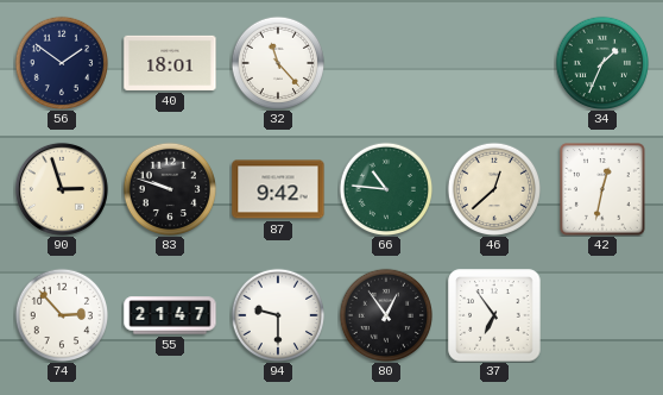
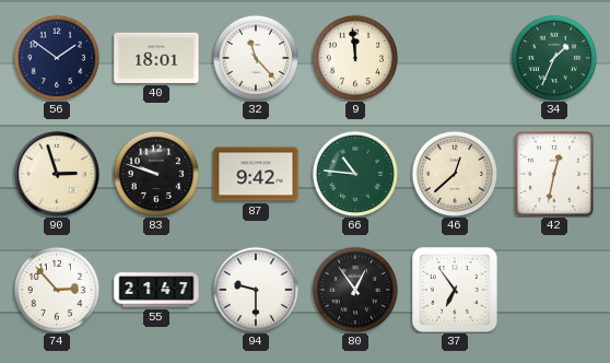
9: none -> 11:59
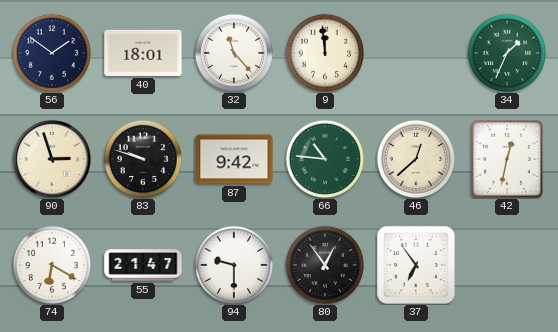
74: 2:53 -> 6:20
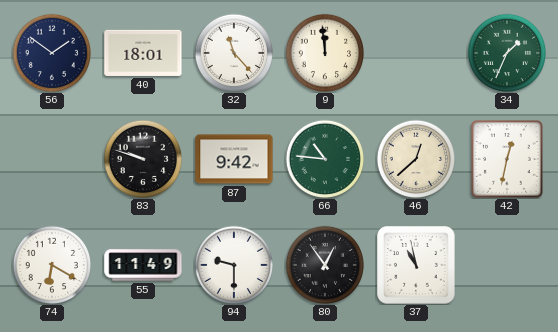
90: 2:57 -> none
55: 21:47 -> 11:49
37: 6:54 -> 10:58
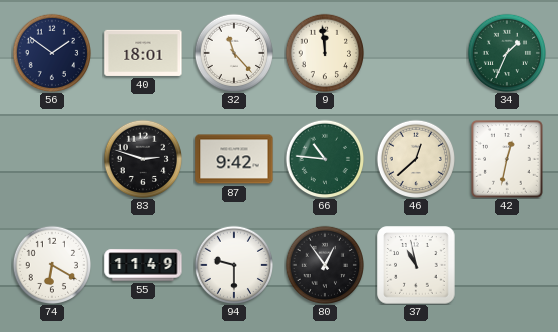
83: 9:48 -> 2:48
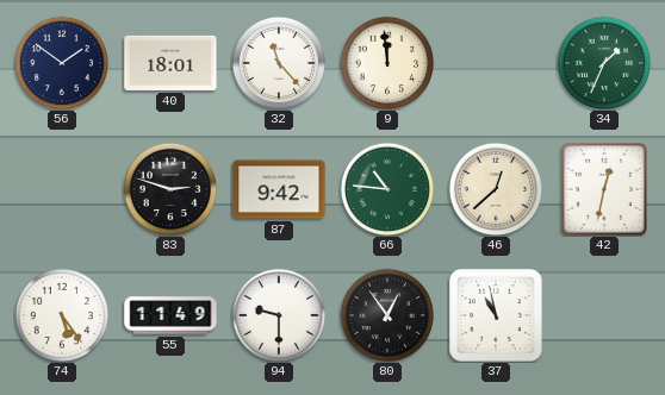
74: 6:20 -> 5:24
